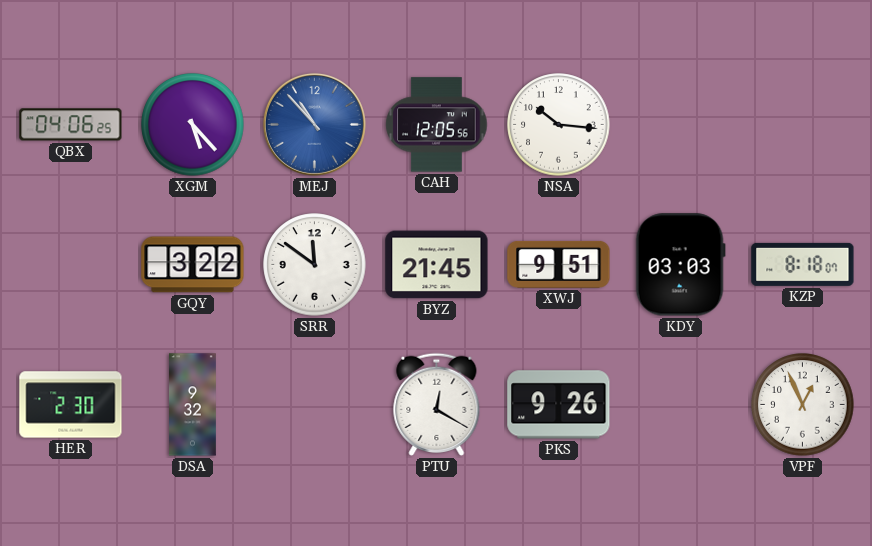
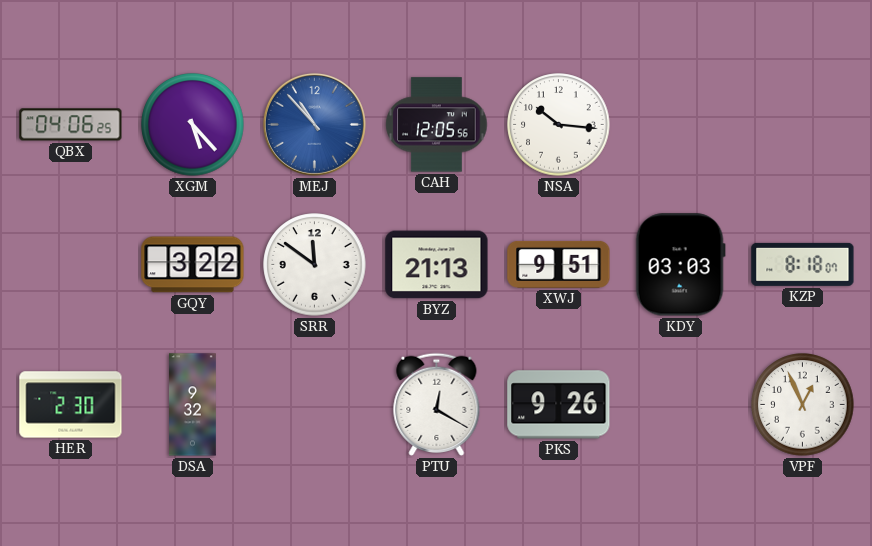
BYZ: 21:45 -> 21:13
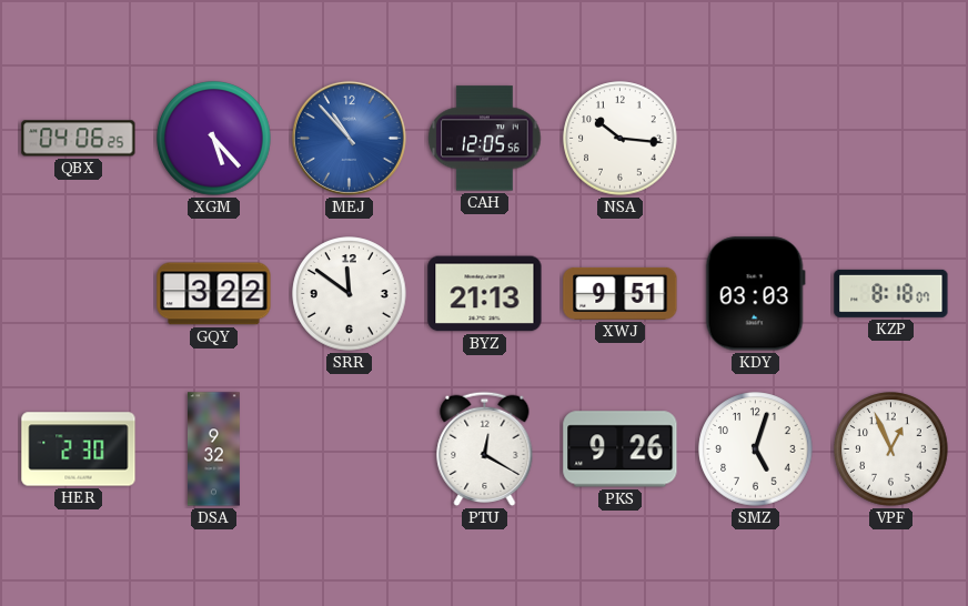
SMZ: none -> 5:03
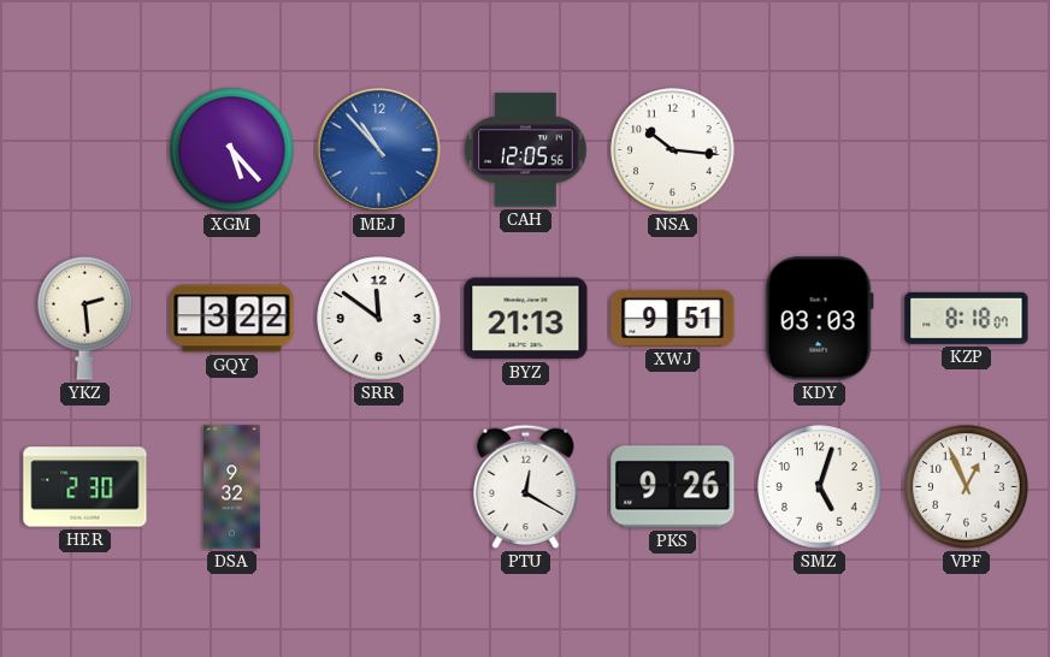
QBX: 04:06 -> none
YKZ: none -> 2:29
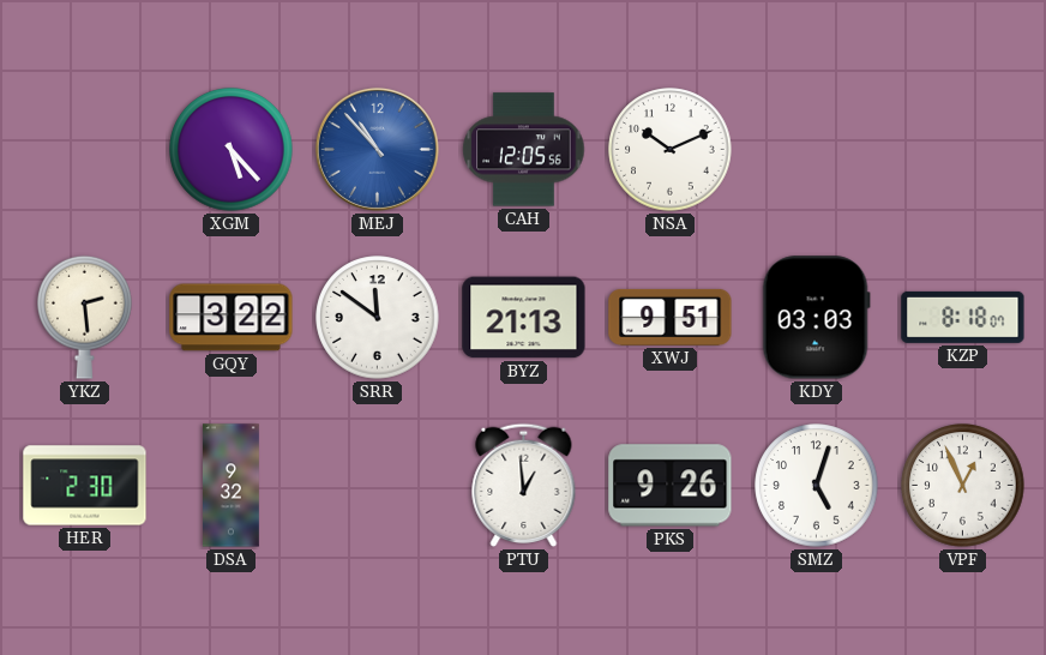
NSA: 10:16 -> 10:11
PTU: 12:20 -> 12:59
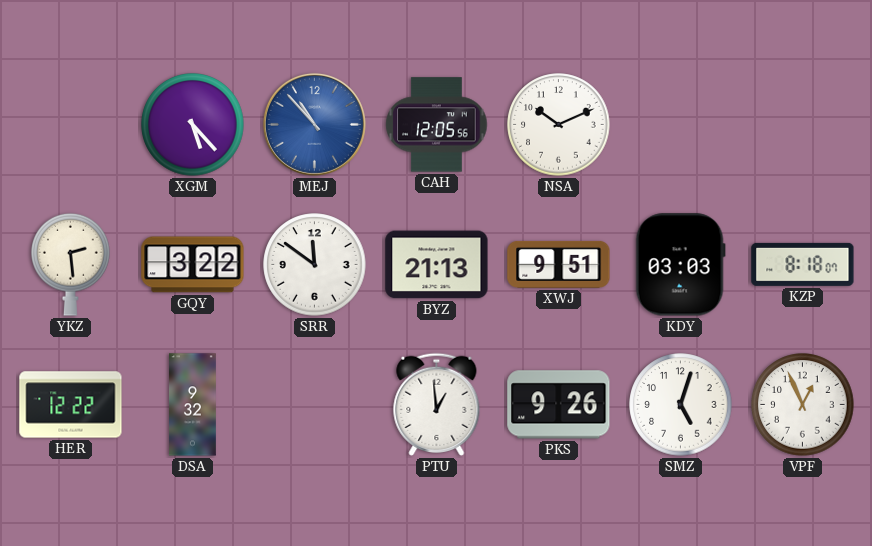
HER: 2:30 -> 12:22
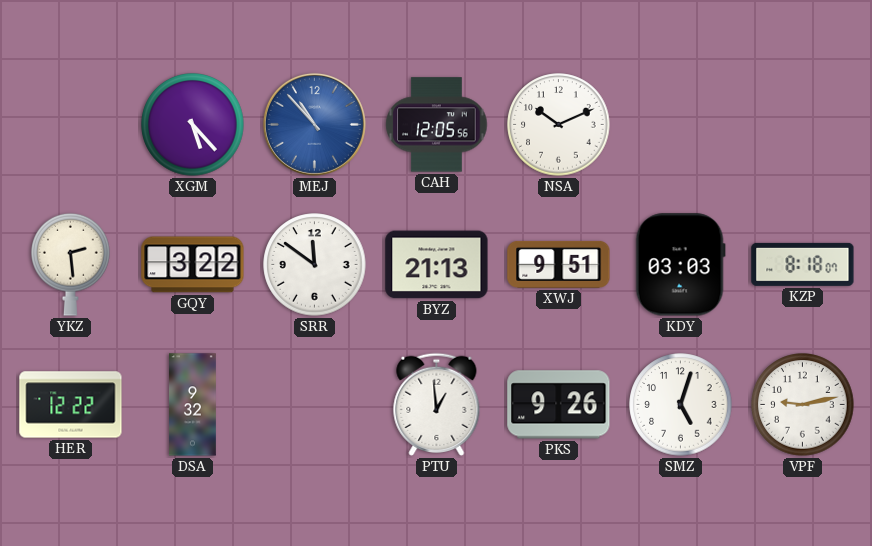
VPF: 12:56 -> 9:13
